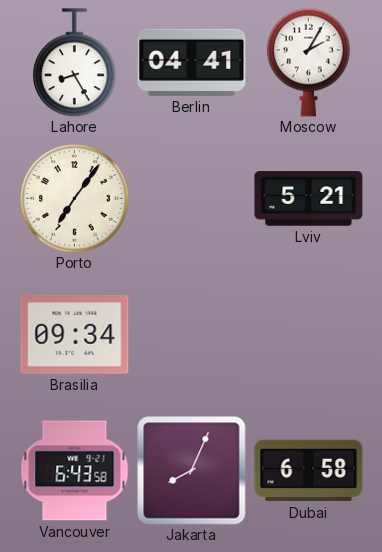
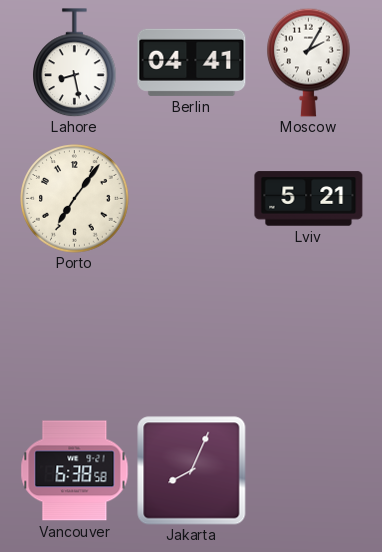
Lahore: 8:25 -> 8:28
Brasilia: 09:34 -> none
Vancouver: 6:43 -> 6:38
Dubai: 6:58 -> none
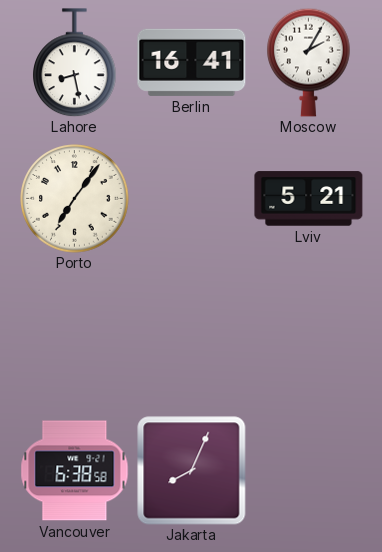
Berlin: 04:41 -> 16:41
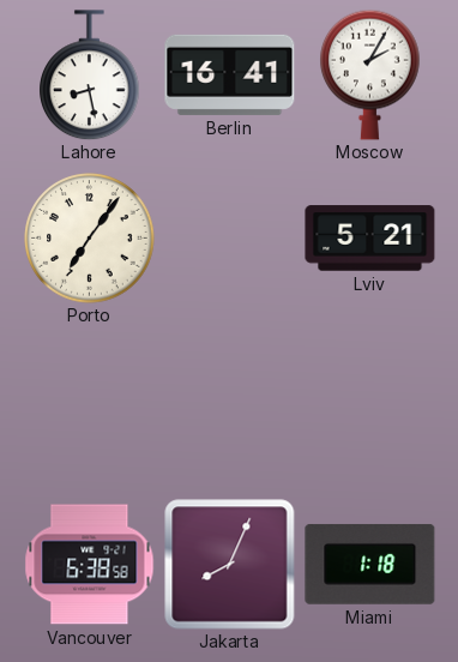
Miami: none -> 1:18
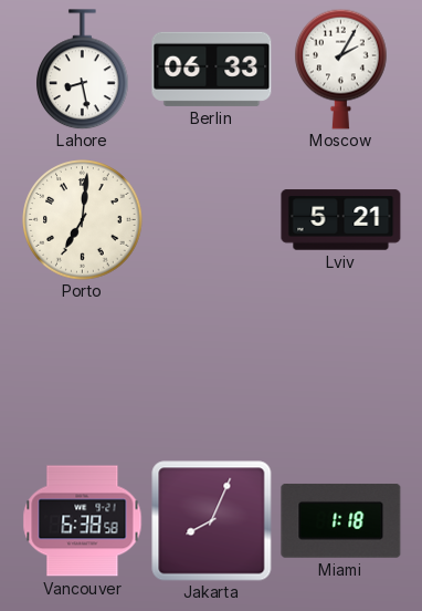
Berlin: 16:41 -> 06:33
Porto: 7:06 -> 7:01
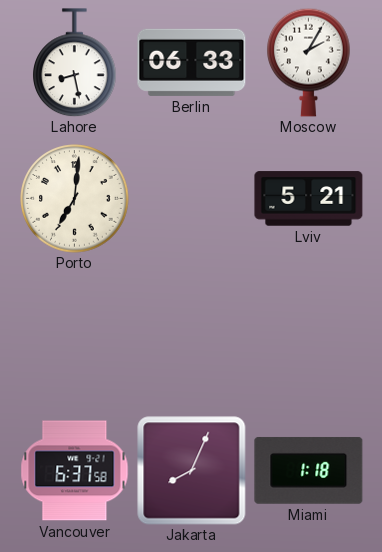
Vancouver: 6:38 -> 6:37
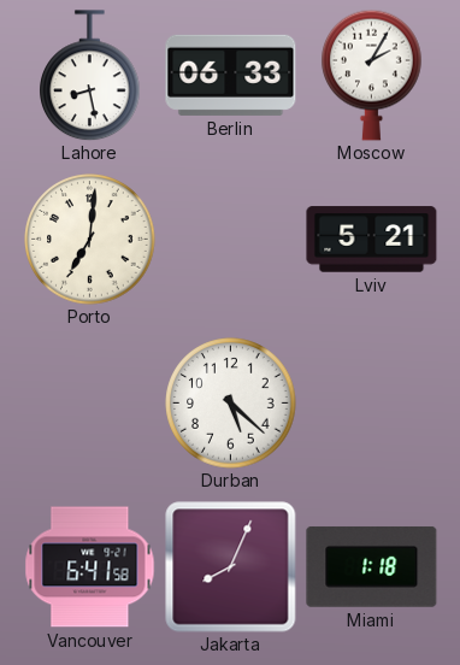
Durban: none -> 5:22
Vancouver: 6:37 -> 6:41
